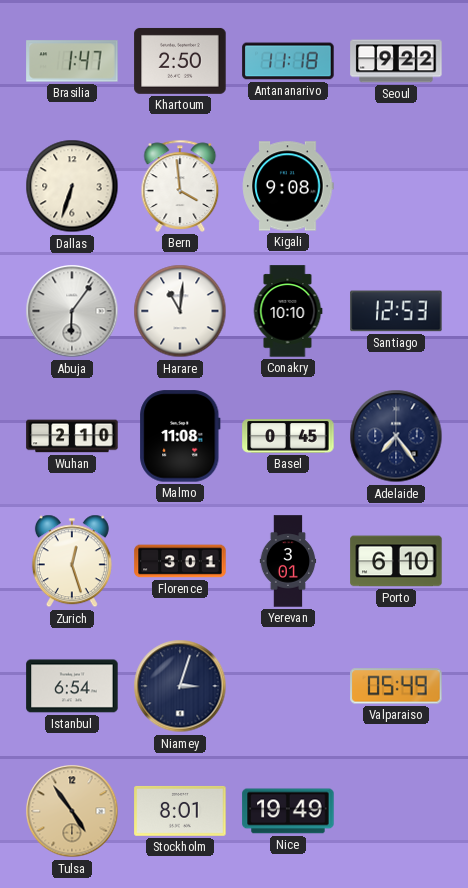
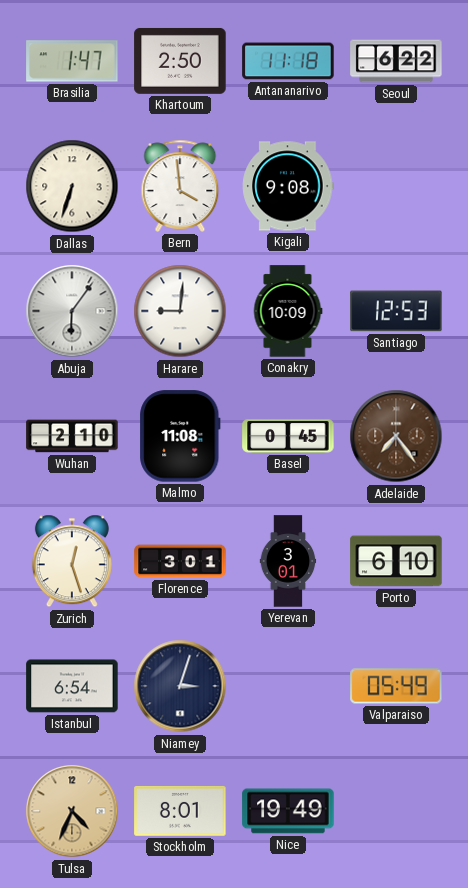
Seoul: 9:22 -> 6:22
Harare: 11:01 -> 9:01
Conakry: 10:10 -> 10:09
Adelaide dial: navy -> brown
Tulsa: 4:54 -> 4:34
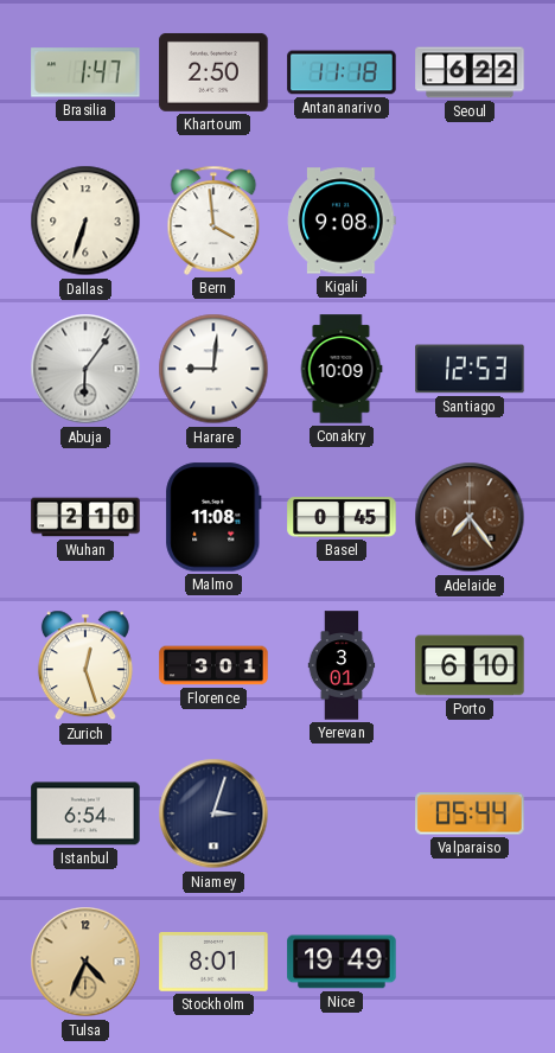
Valparaiso: 05:49 -> 05:44
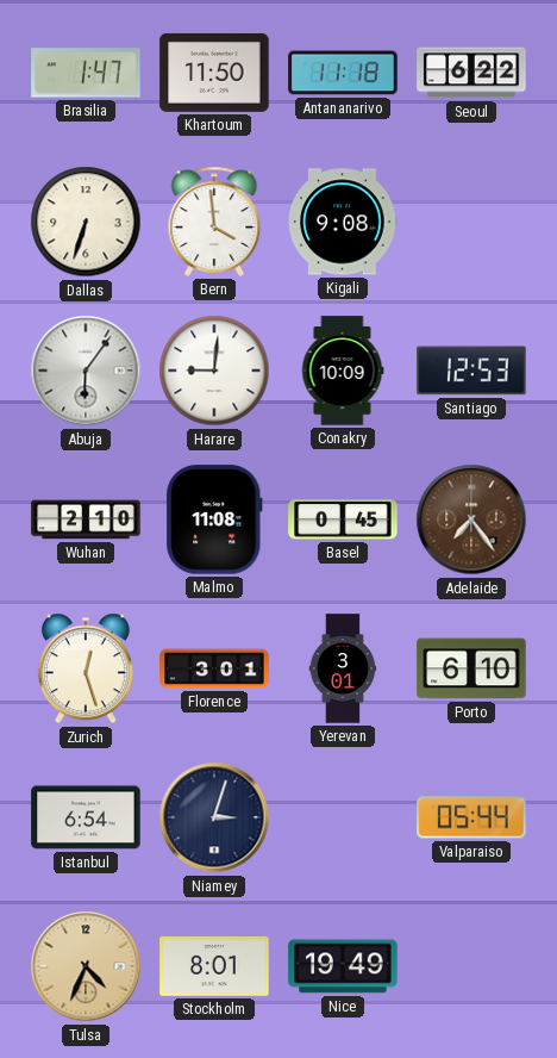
Khartoum: 2:50 -> 11:50
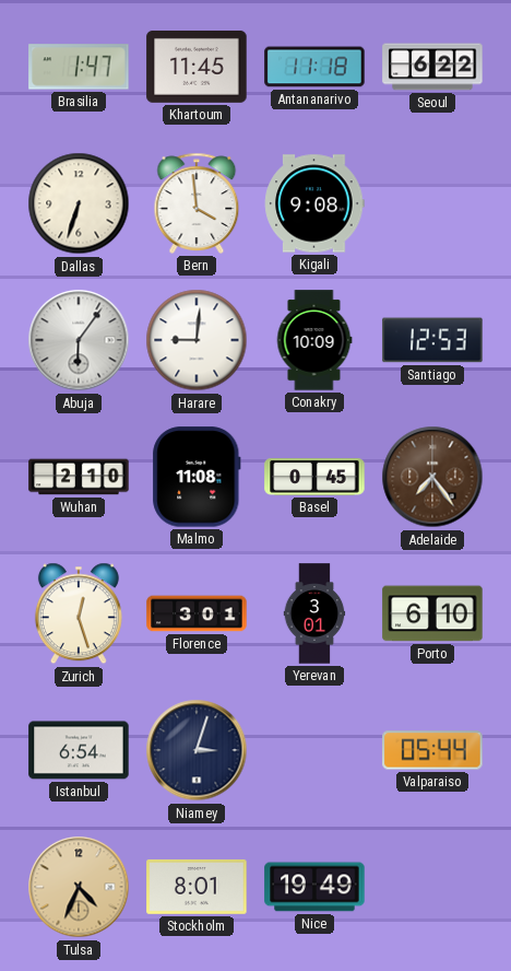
Khartoum: 11:50 -> 11:45
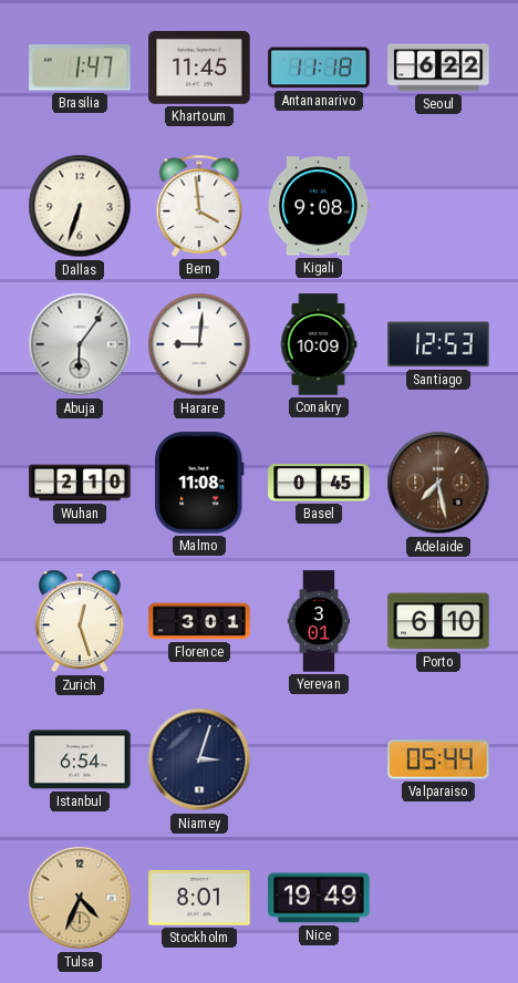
Adelaide: 7:24 -> 7:28
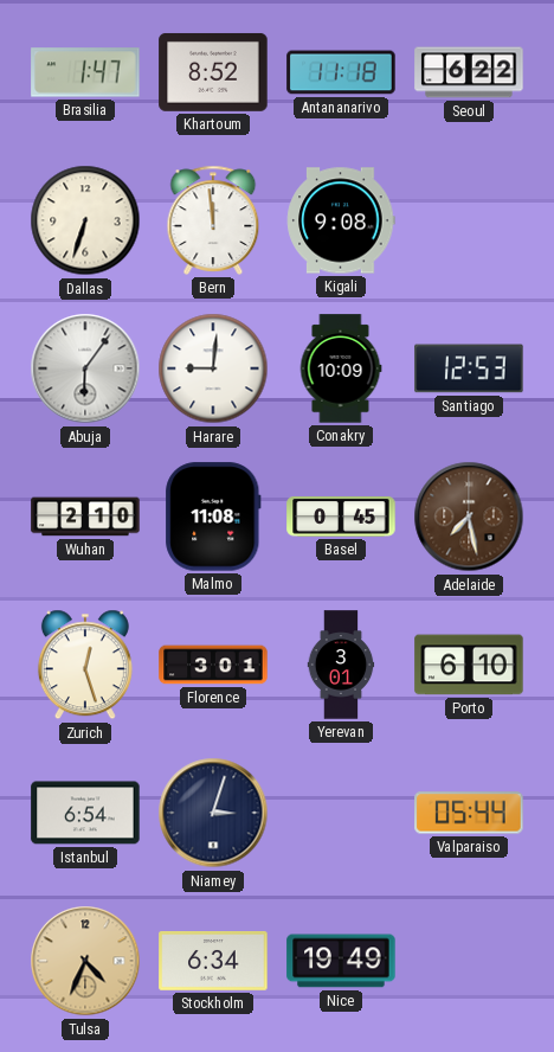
Khartoum: 11:45 -> 8:52
Bern: 3:59 -> 11:59
Stockholm: 8:01 -> 6:34
